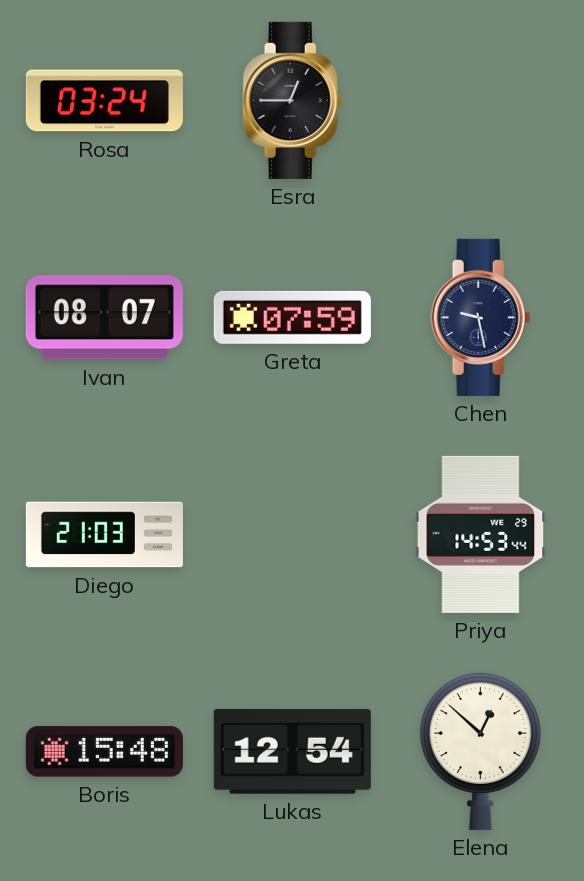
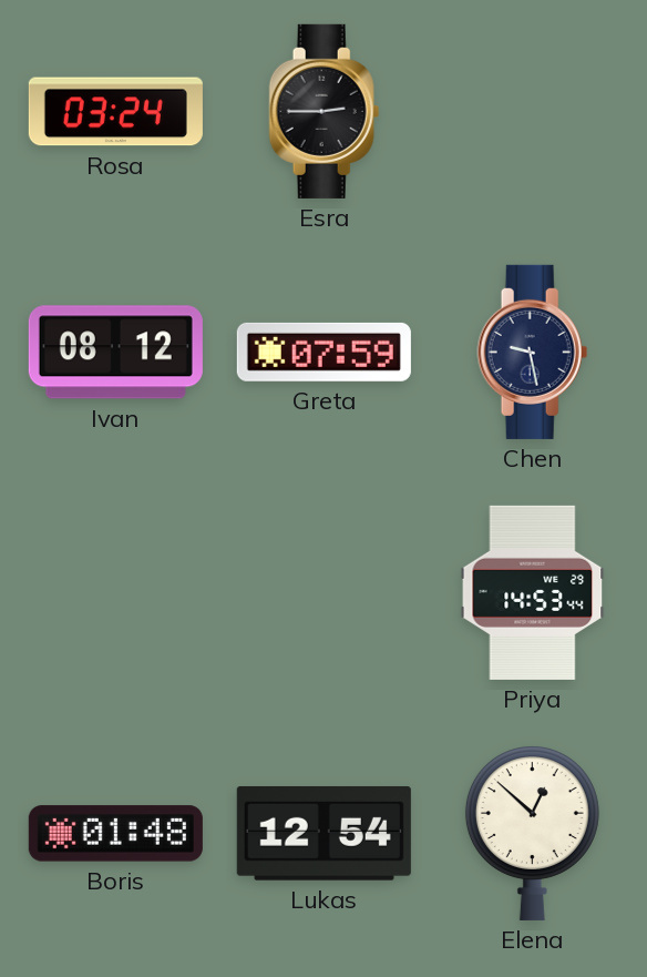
Esra: 12:45 -> 2:45
Ivan: 08:07 -> 08:12
Diego: 21:03 -> none
Boris: 15:48 -> 01:48
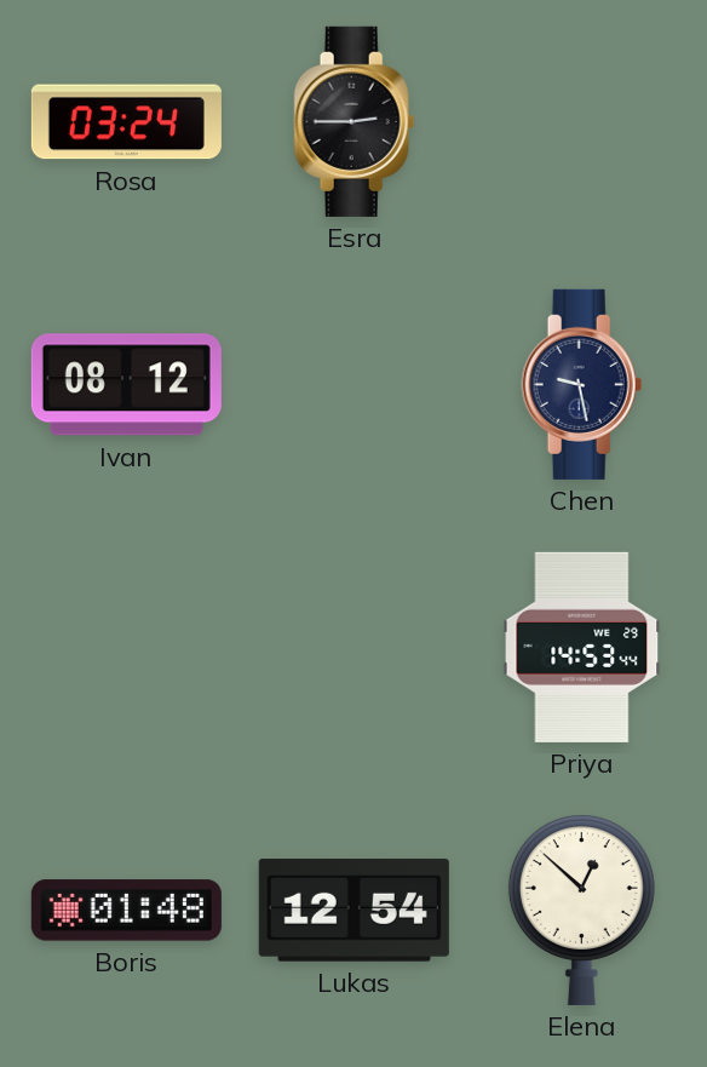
Greta: 07:59 -> none
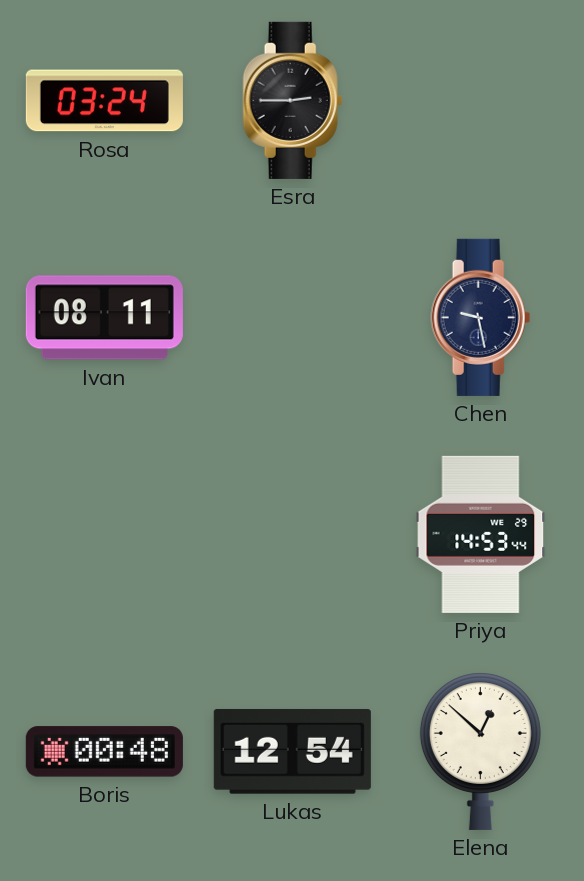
Ivan: 08:12 -> 08:11
Boris: 01:48 -> 00:48
